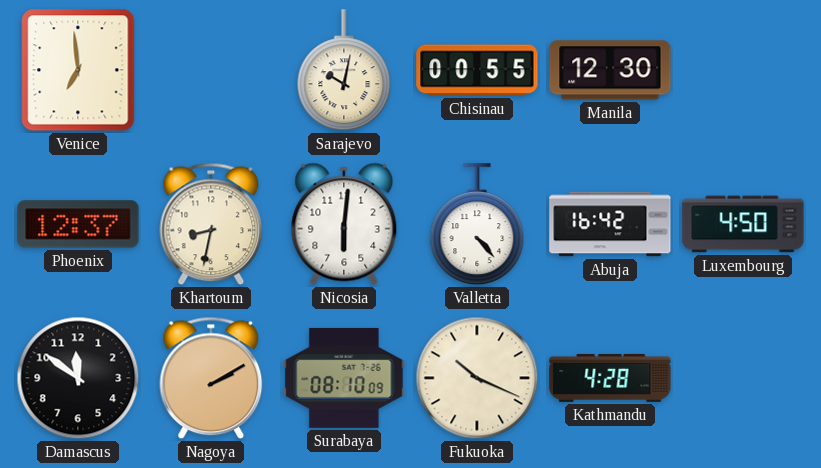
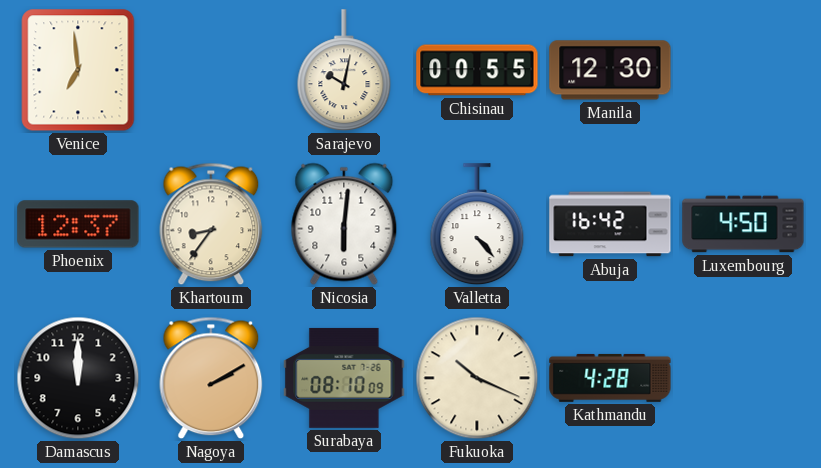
Khartoum: 8:32 -> 8:36
Damascus: 11:51 -> 12:00
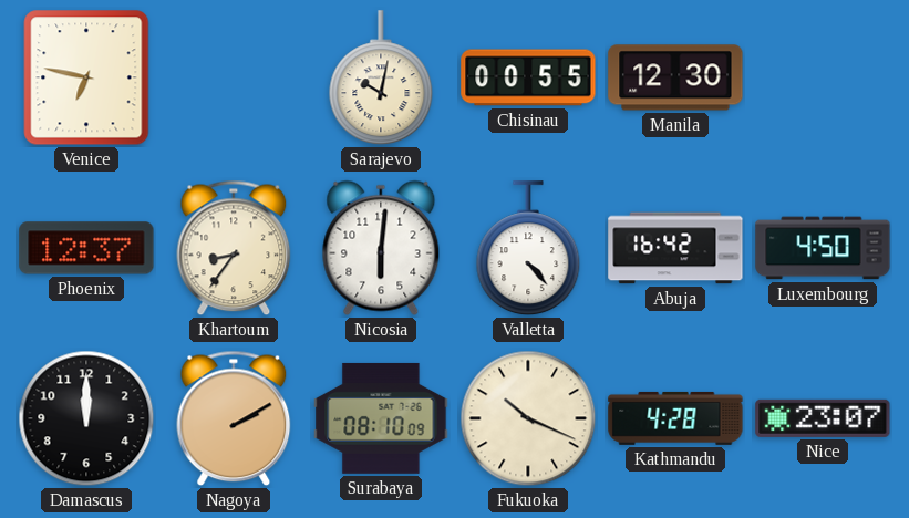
Venice: 6:59 -> 6:47
Nice: none -> 23:07
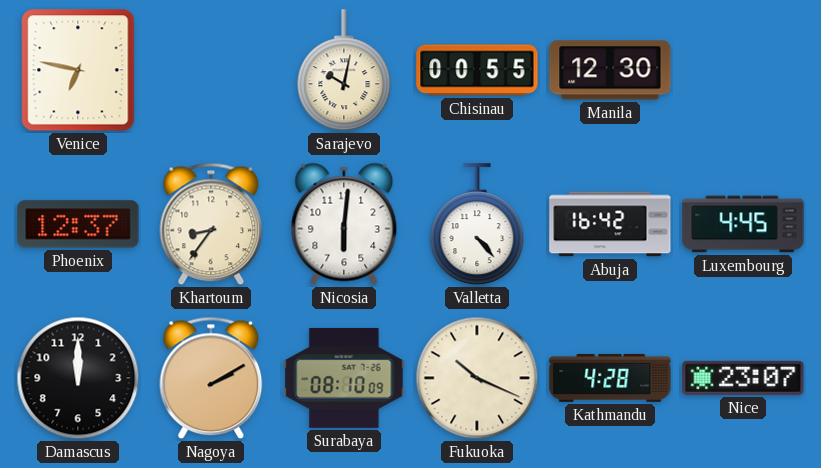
Luxembourg: 4:50 -> 4:45
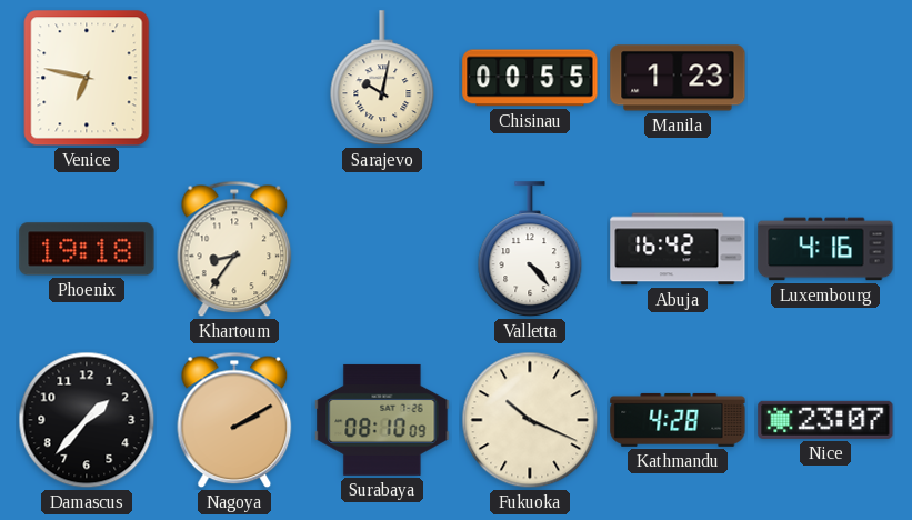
Manila: 12:30 -> 1:23
Phoenix: 12:37 -> 19:18
Nicosia: 6:01 -> none
Luxembourg: 4:45 -> 4:16
Damascus: 12:00 -> 1:37
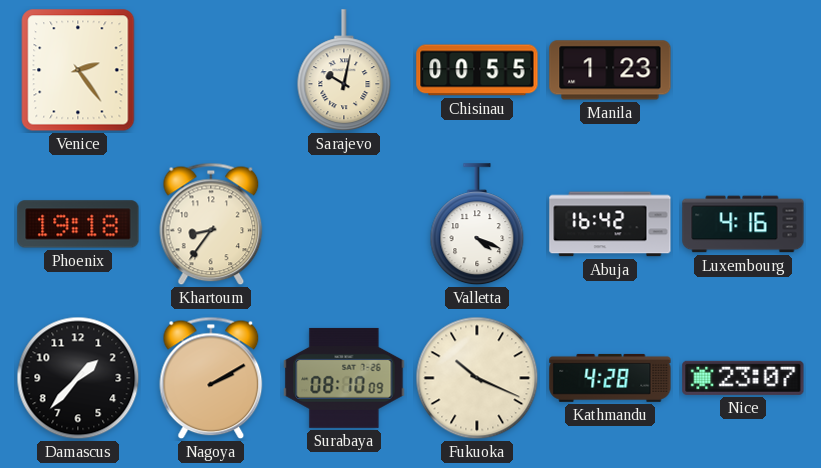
Venice: 6:47 -> 2:24
Valletta: 4:23 -> 4:19
